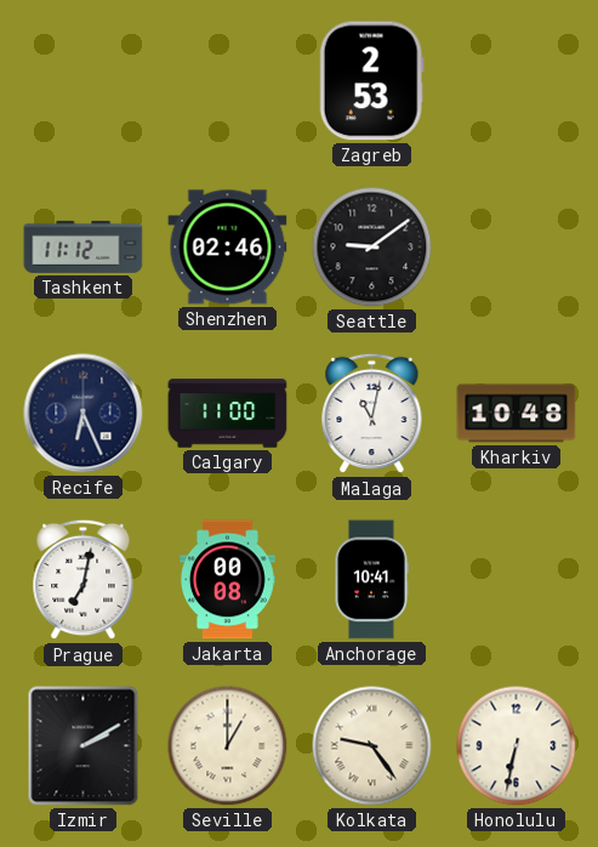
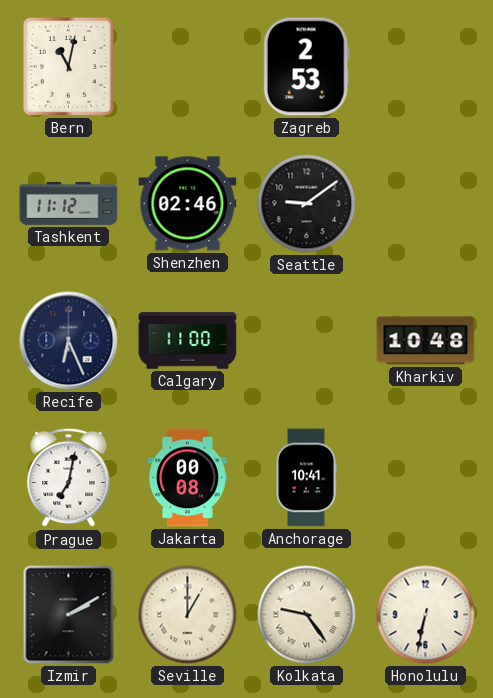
Bern: none -> 11:02
Malaga: 11:02 -> none
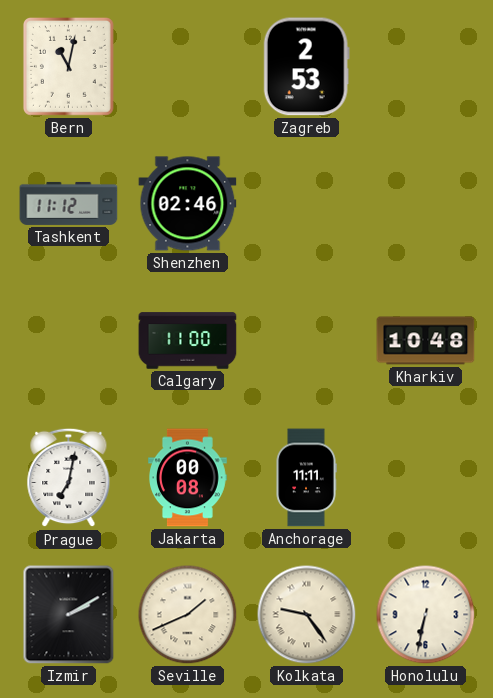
Seattle: 9:09 -> none
Recife: 6:26 -> none
Anchorage: 10:41 -> 11:11
Seville: 1:00 -> 1:41
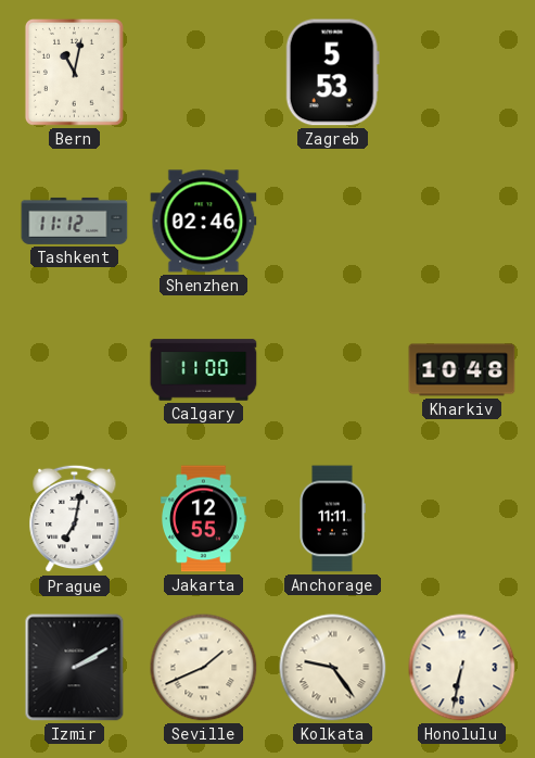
Zagreb: 2:53 -> 5:53
Jakarta: 00:08 -> 12:55
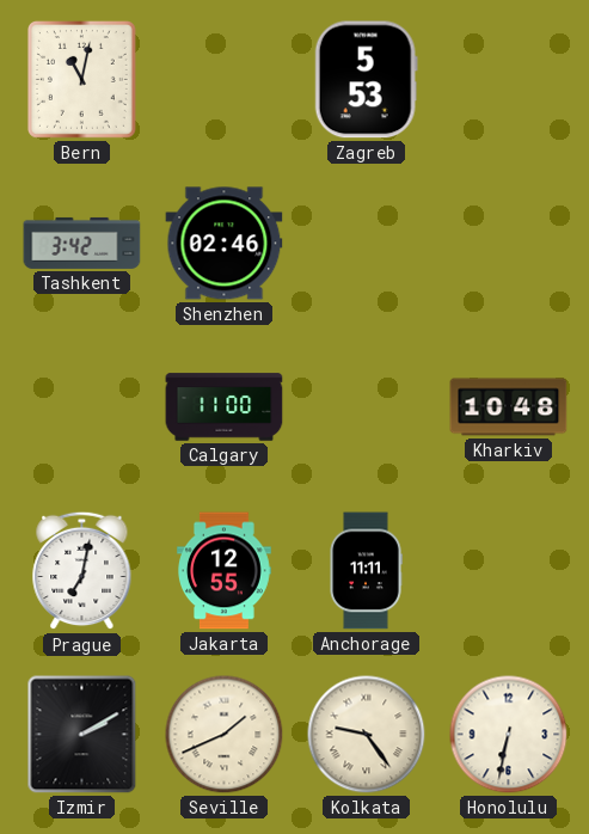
Tashkent: 11:12 -> 3:42
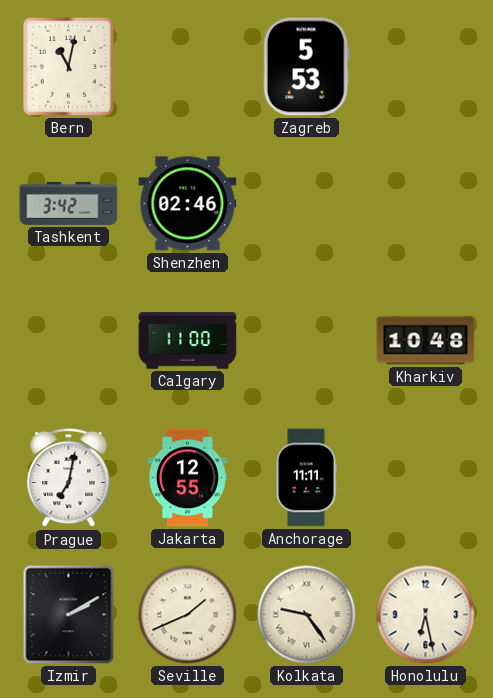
Honolulu: 6:32 -> 6:28
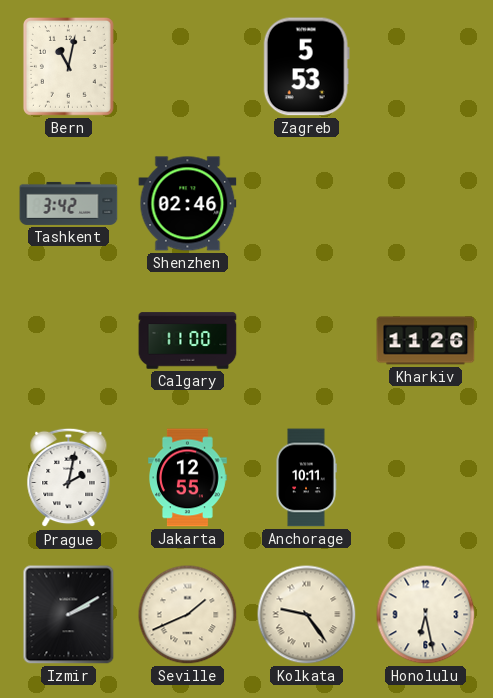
Kharkiv: 10:48 -> 11:26
Prague: 7:02 -> 2:02
Anchorage: 11:11 -> 10:11
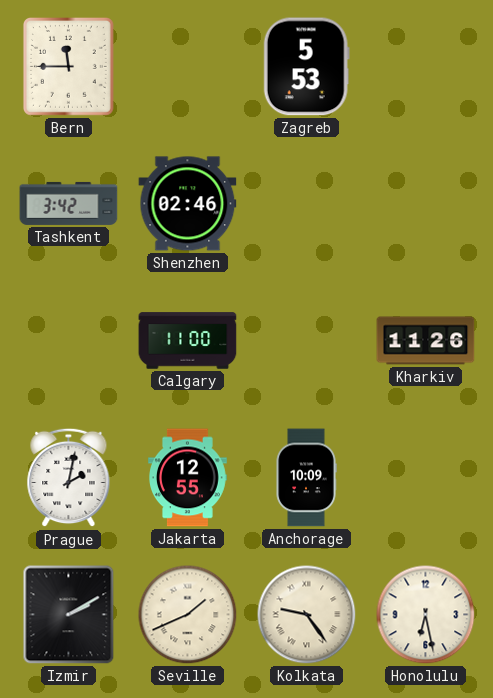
Bern: 11:02 -> 11:45
Anchorage: 10:11 -> 10:09
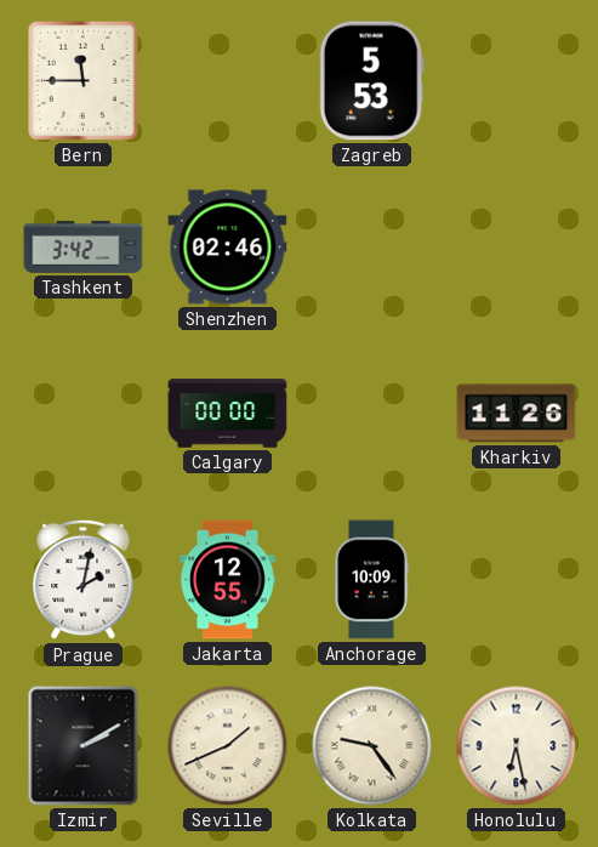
Calgary: 11:00 -> 00:00
